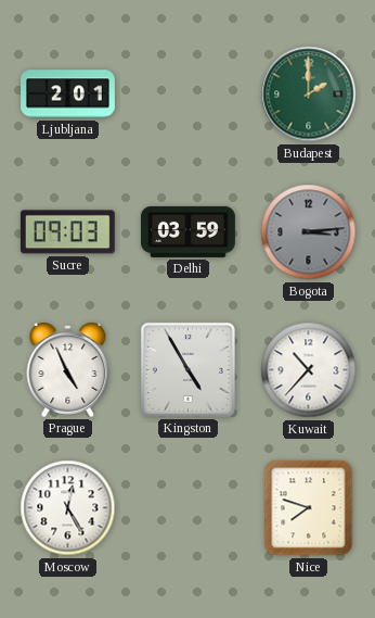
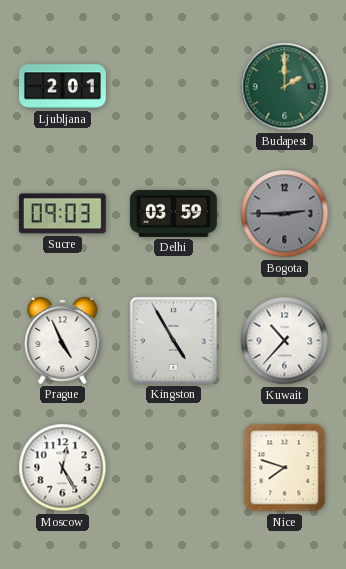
Bogota: 3:14 -> 2:45
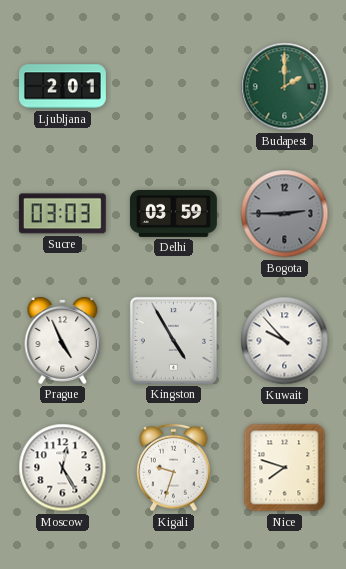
Sucre: 09:03 -> 03:03
Kuwait: 10:37 -> 9:53
Kigali: none -> 9:33
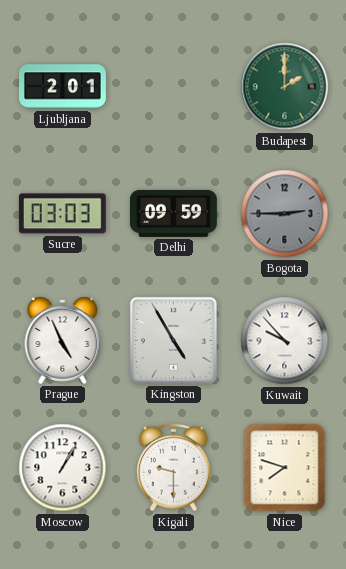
Delhi: 03:59 -> 09:59
Moscow: 12:25 -> 1:05
Kigali: 9:33 -> 9:30
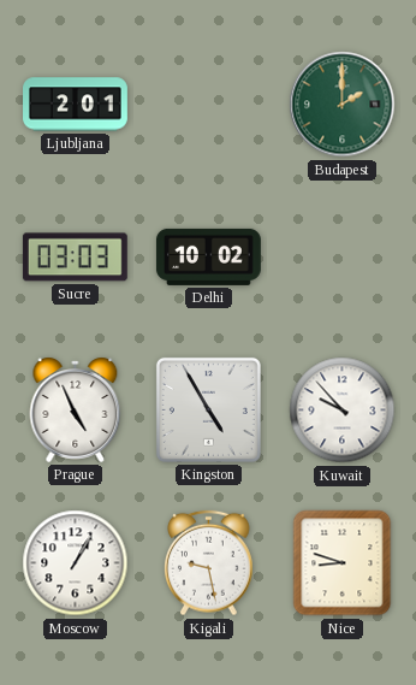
Delhi: 09:59 -> 10:02
Bogota: 2:45 -> none
Kigali: 9:30 -> 9:28
Nice: 7:48 -> 8:48
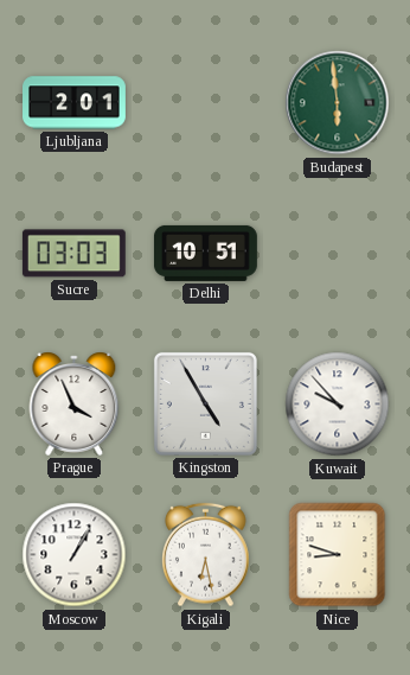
Budapest: 2:00 -> 5:59
Delhi: 10:02 -> 10:51
Prague: 4:56 -> 3:56
Kigali: 9:28 -> 6:28
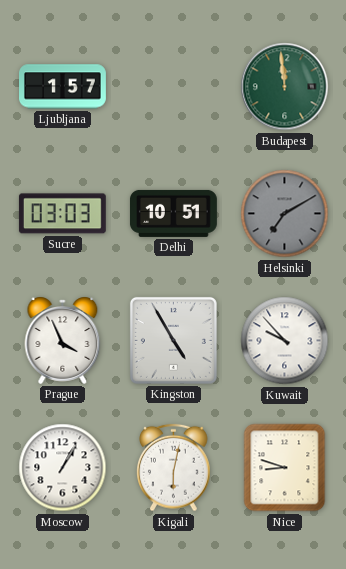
Ljubljana: 2:01 -> 1:57
Budapest: 5:59 -> 11:59
Helsinki: none -> 7:10
Kigali: 6:28 -> 6:02
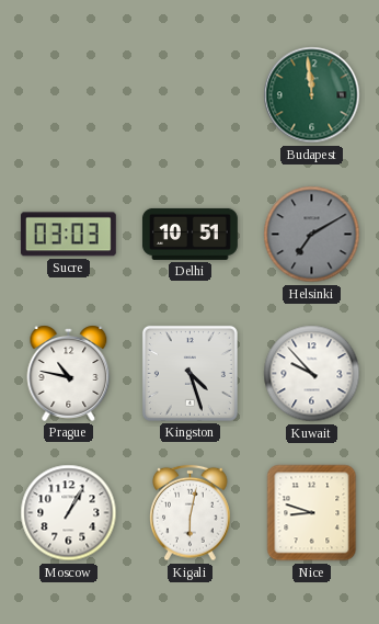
Ljubljana: 1:57 -> none
Prague: 3:56 -> 10:47
Kingston: 4:55 -> 4:27
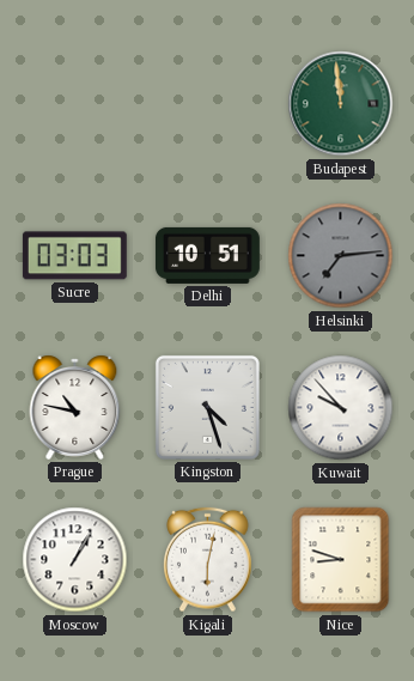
Helsinki: 7:10 -> 7:14
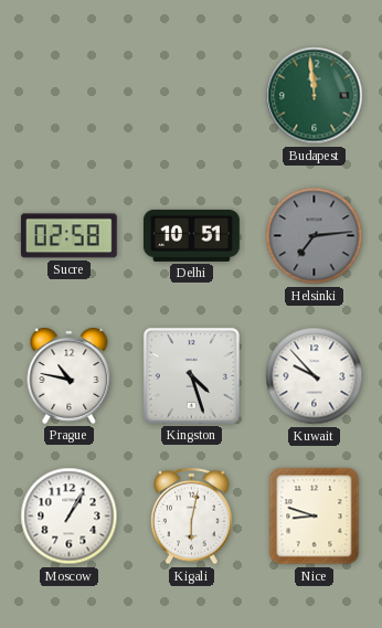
Sucre: 03:03 -> 02:58
